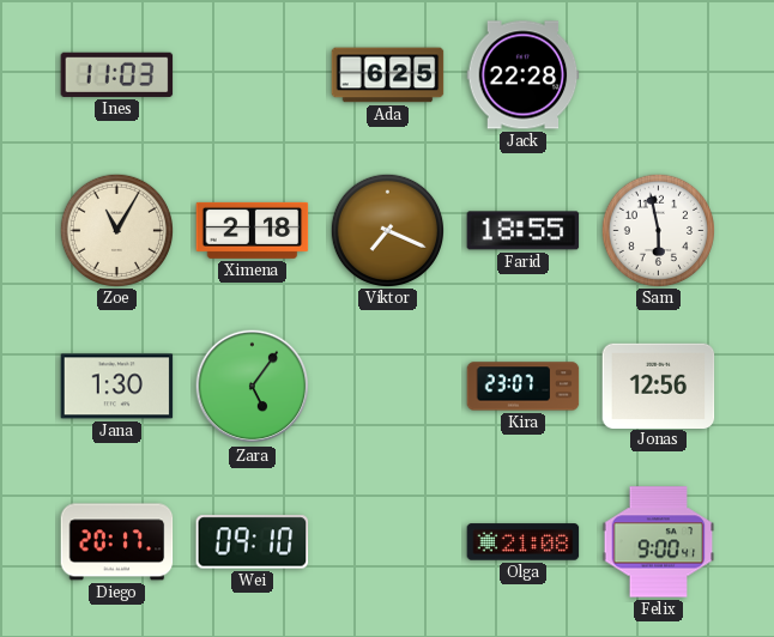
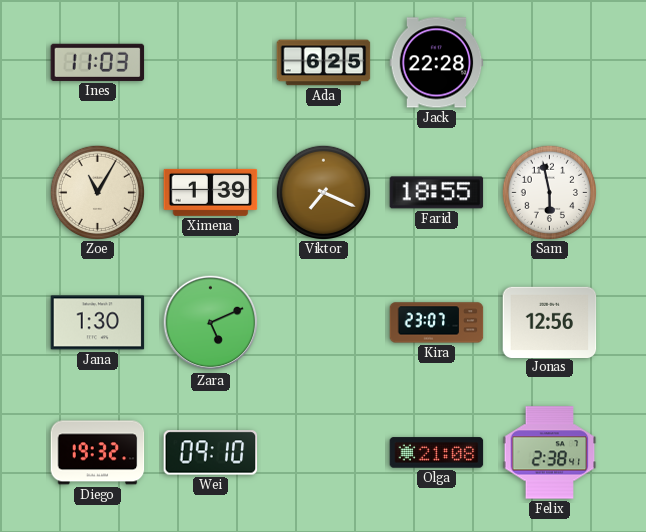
Ximena: 2:18 -> 1:39
Zara: 5:06 -> 5:11
Diego: 20:17 -> 19:32
Felix: 9:00 -> 2:38
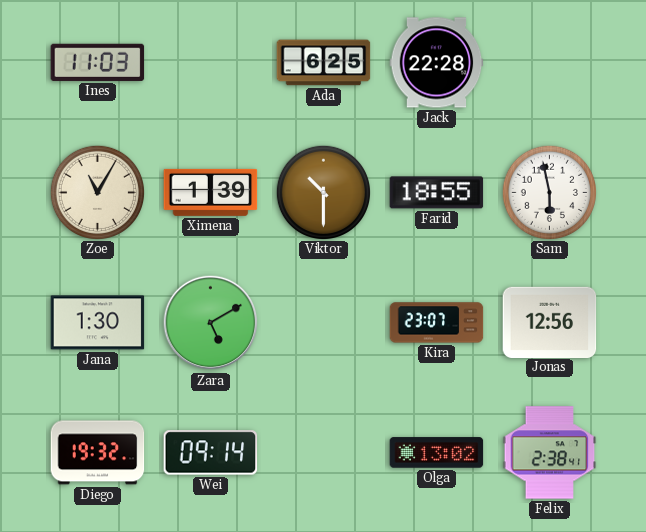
Viktor: 7:19 -> 10:30
Zara: 5:11 -> 5:10
Wei: 09:10 -> 09:14
Olga: 21:08 -> 13:02
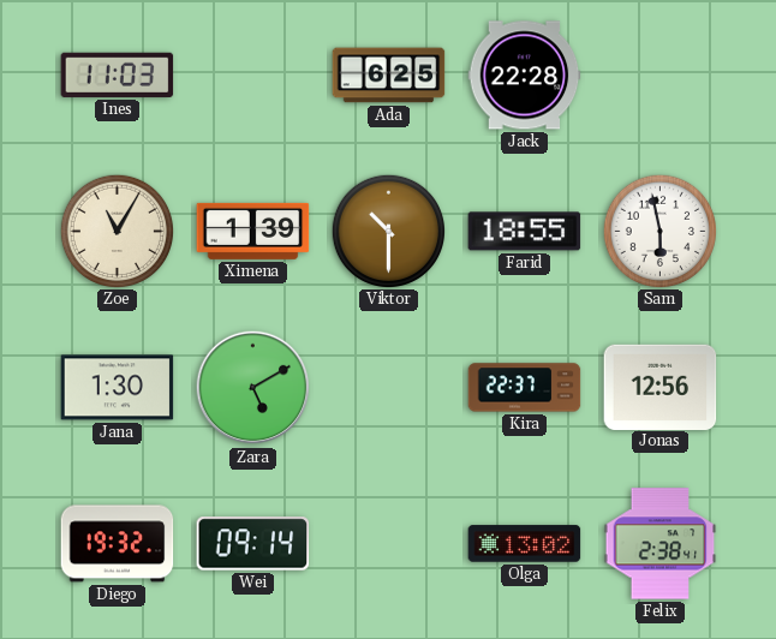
Kira: 23:07 -> 22:37
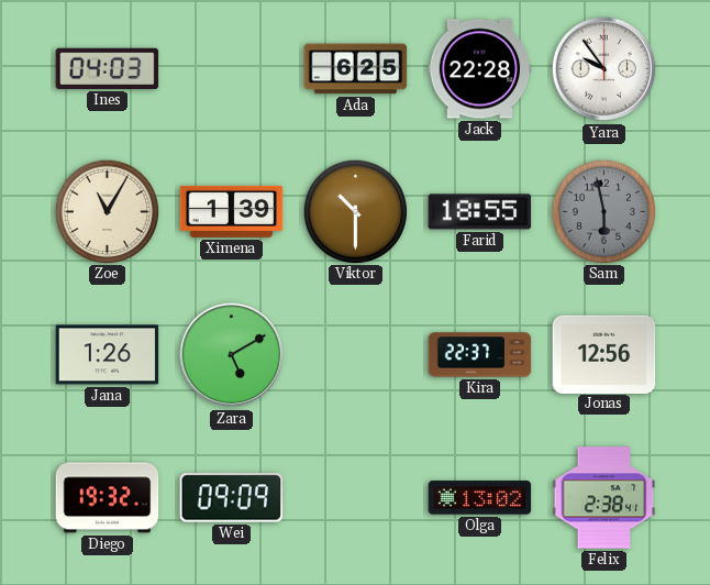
Ines: 11:03 -> 04:03
Yara: none -> 9:54
Sam dial: white -> grey
Jana: 1:30 -> 1:26
Wei: 09:14 -> 09:09
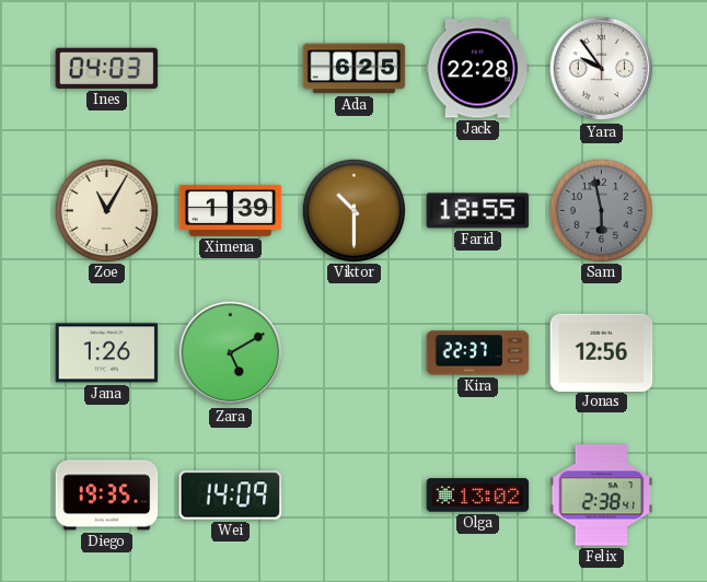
Diego: 19:32 -> 19:35
Wei: 09:09 -> 14:09
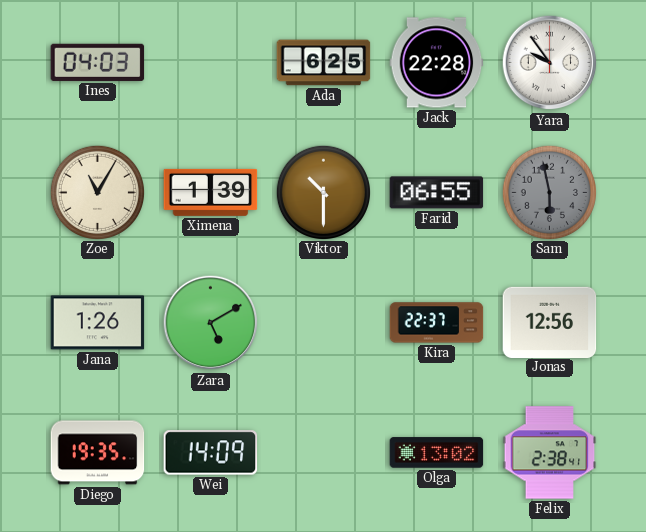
Farid: 18:55 -> 06:55
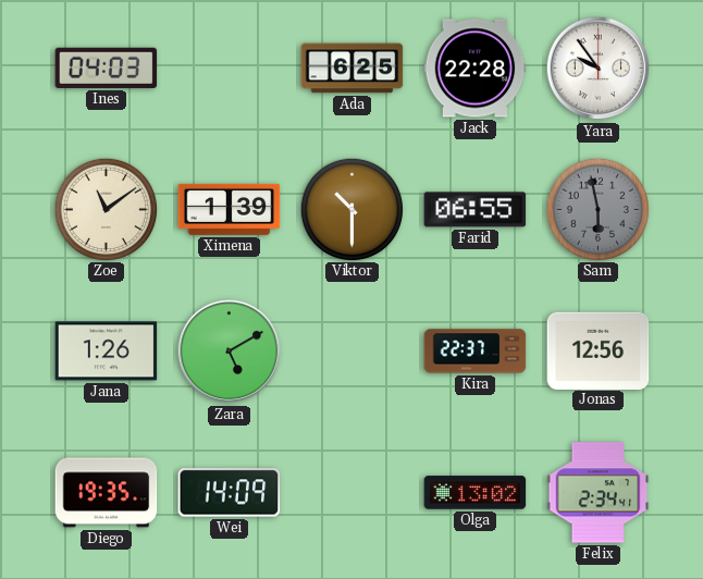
Zoe: 11:05 -> 11:09
Felix: 2:38 -> 2:34
